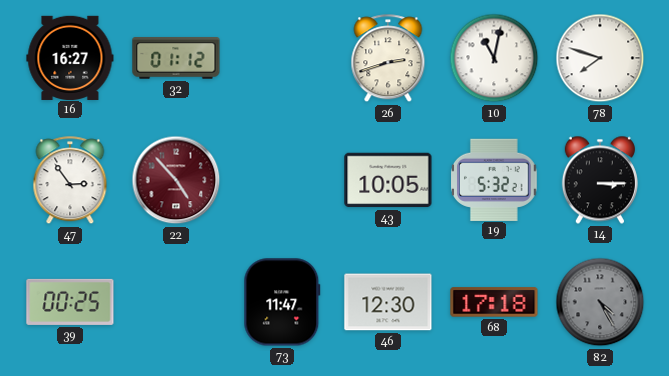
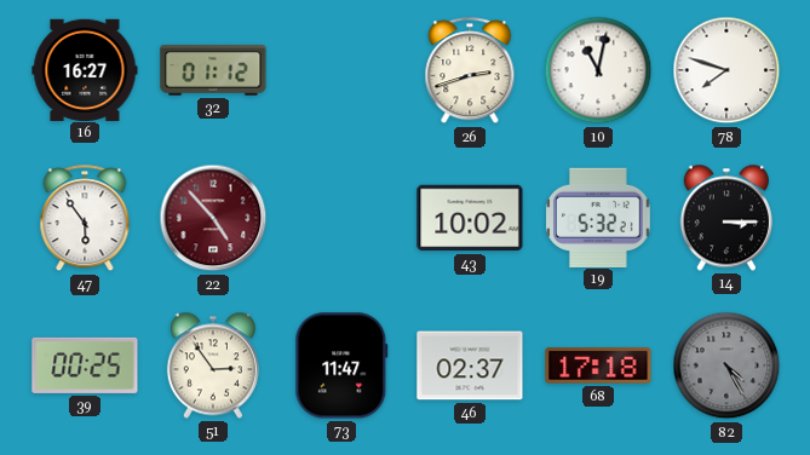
47: 2:54 -> 5:54
43: 10:05 -> 10:02
51: none -> 2:54
46: 12:30 -> 02:37
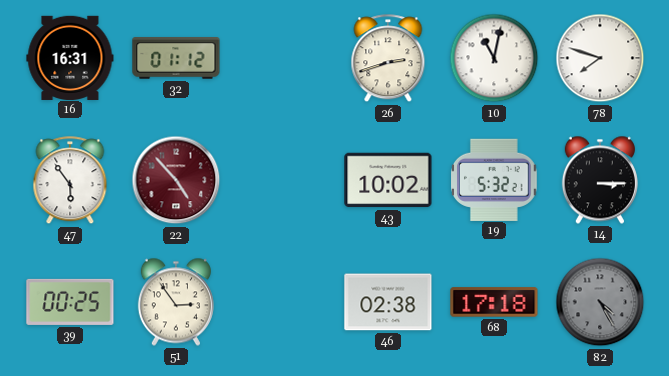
16: 16:27 -> 16:31
73: 11:47 -> none
46: 02:37 -> 02:38
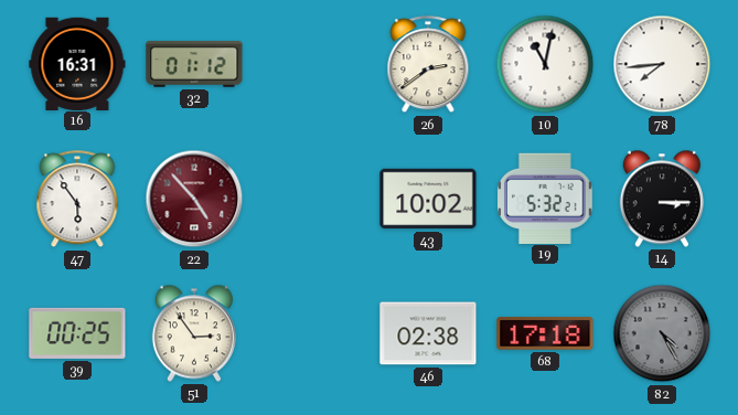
26: 2:42 -> 2:39
78: 7:48 -> 7:44
